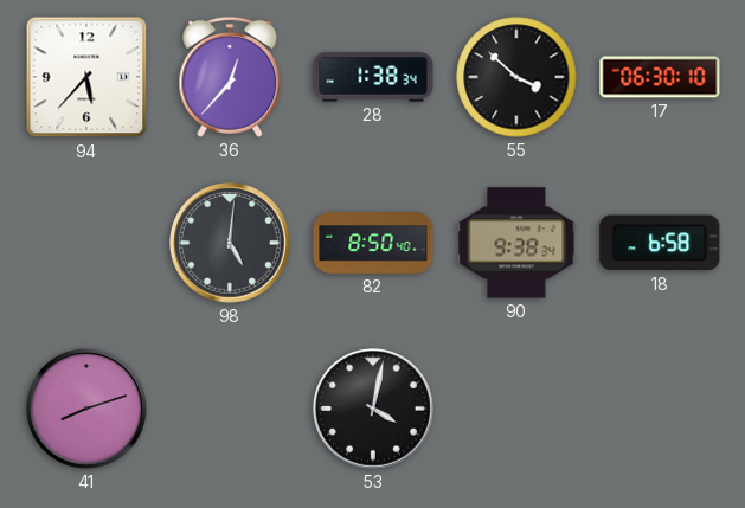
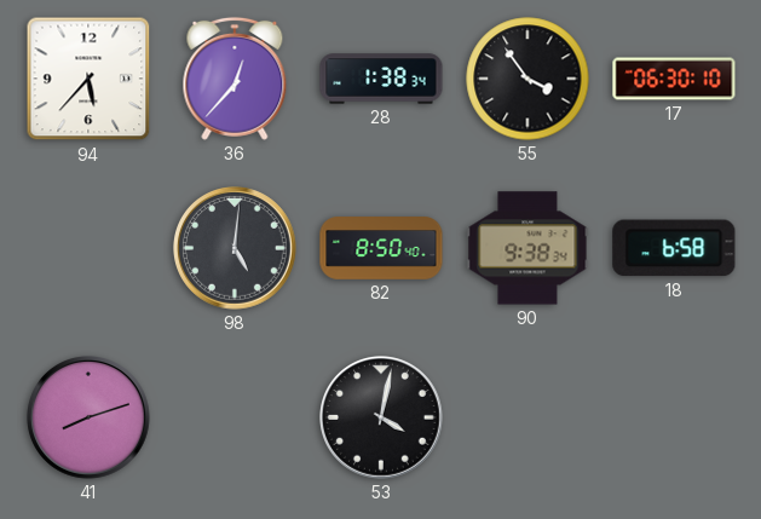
55: 3:52 -> 3:54
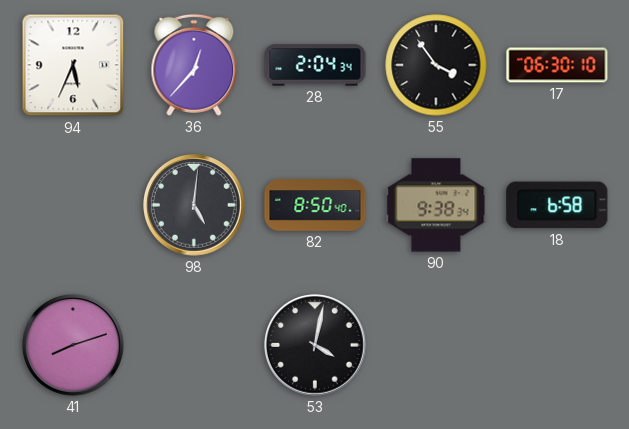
94: 5:37 -> 5:34
28: 1:38 -> 2:04
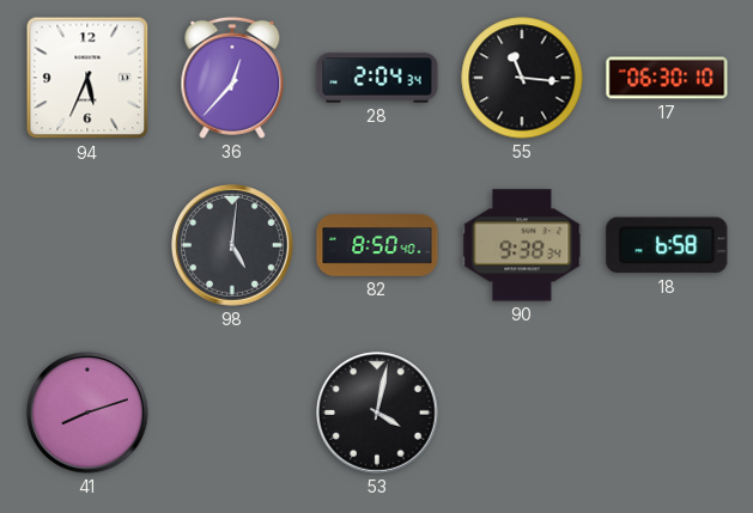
55: 3:54 -> 11:16
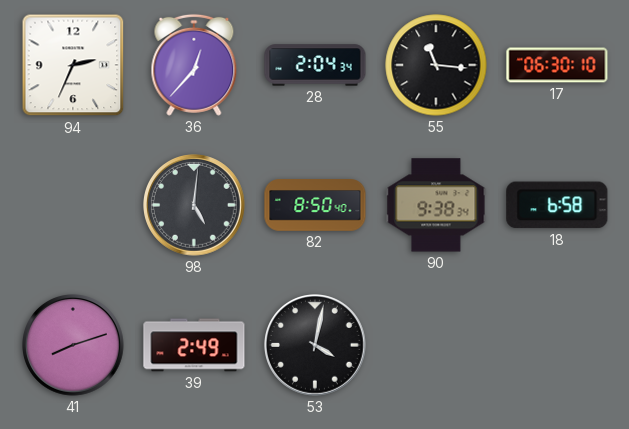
94: 5:34 -> 2:34
39: none -> 2:49
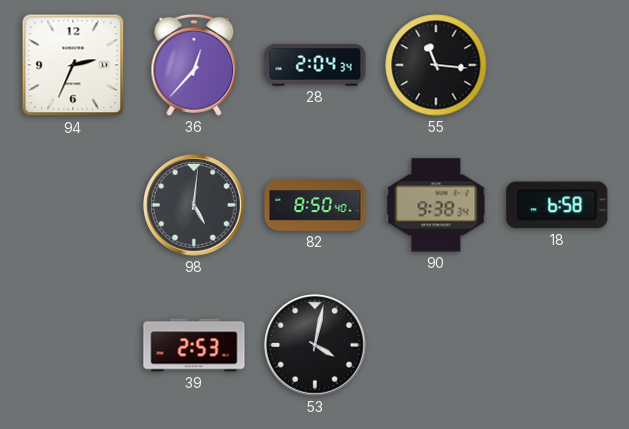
17: 06:30 -> none
41: 8:12 -> none
39: 2:49 -> 2:53
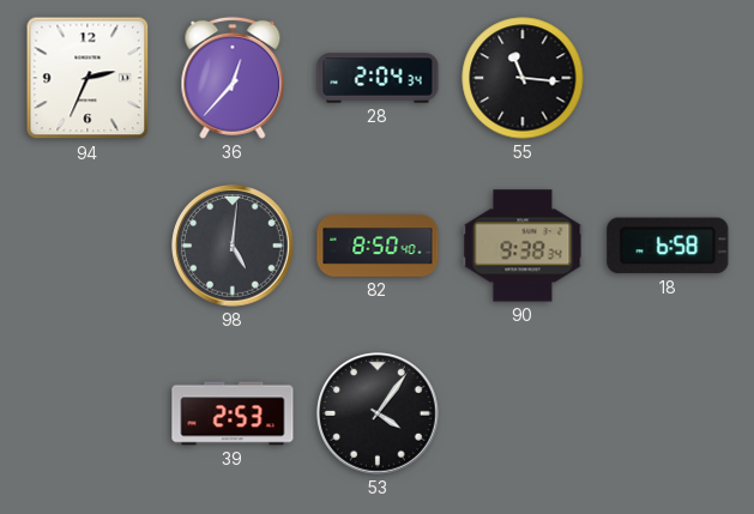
53: 4:02 -> 4:06
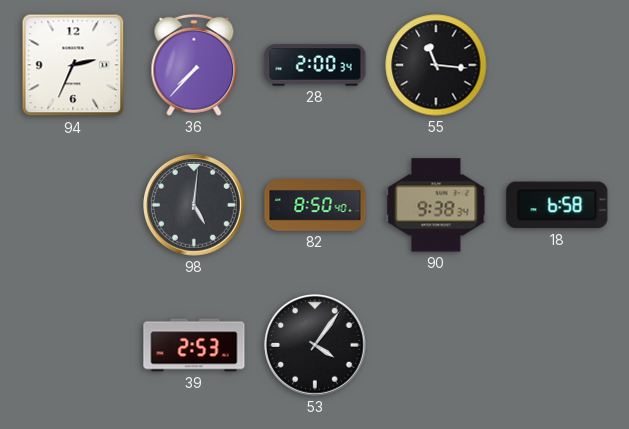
36: 12:37 -> 7:37
28: 2:04 -> 2:00
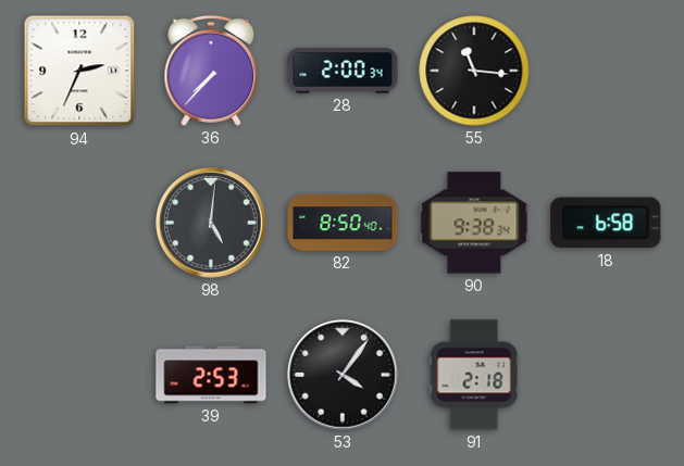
91: none -> 2:18
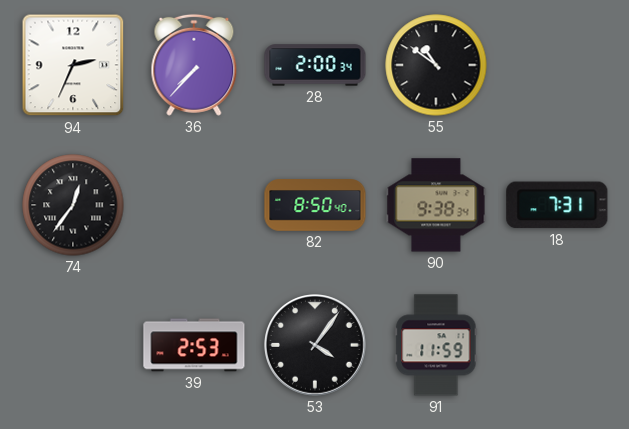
55: 11:16 -> 10:51
74: none -> 12:36
98: 5:01 -> none
18: 6:58 -> 7:31
91: 2:18 -> 11:59
